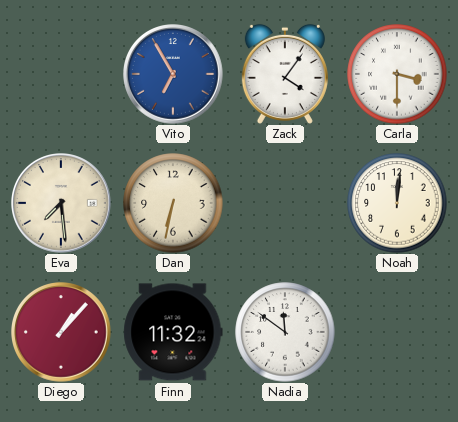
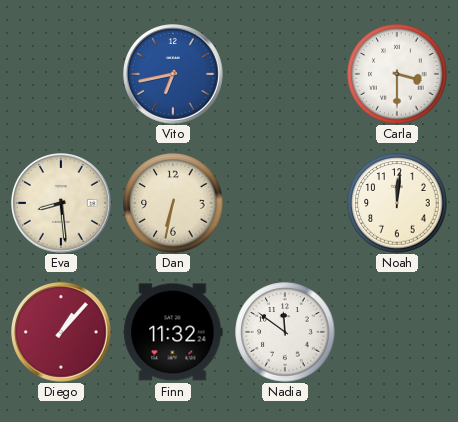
Vito: 6:55 -> 6:43
Zack: 4:06 -> none
Eva: 7:29 -> 8:29
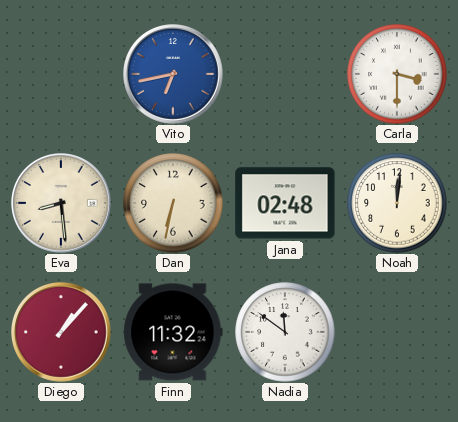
Jana: none -> 02:48
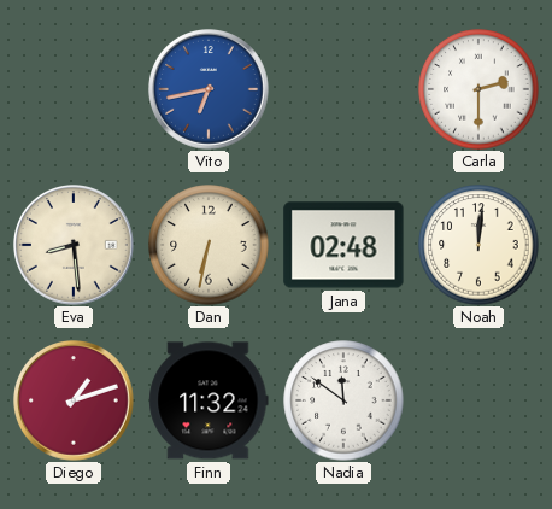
Carla: 3:30 -> 2:30
Diego: 1:07 -> 1:12
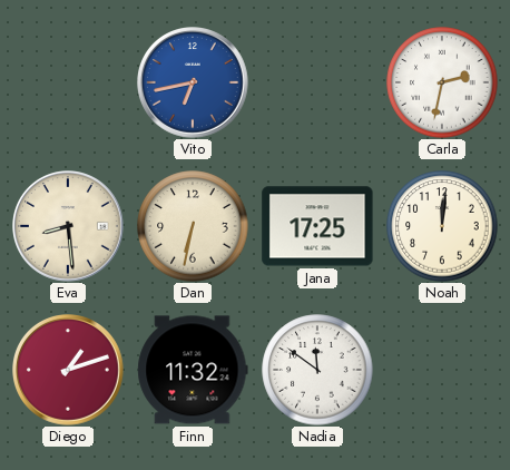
Carla: 2:30 -> 2:32
Jana: 02:48 -> 17:25
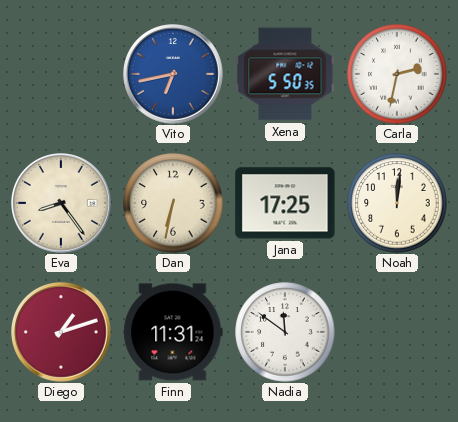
Xena: none -> 5:50
Eva: 8:29 -> 8:24
Finn: 11:32 -> 11:31
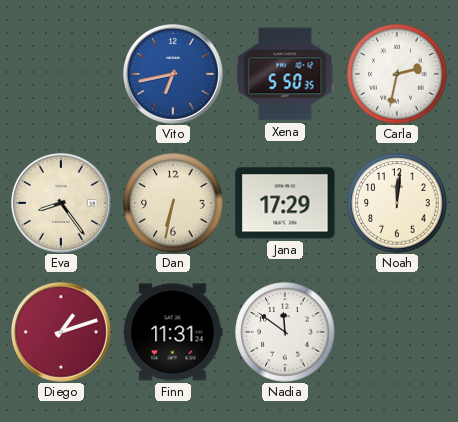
Jana: 17:25 -> 17:29
